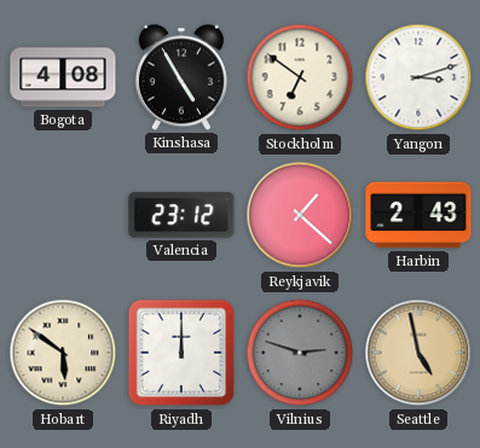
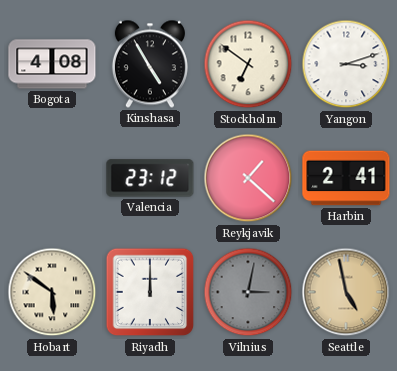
Harbin: 2:43 -> 2:41
Vilnius: 2:48 -> 3:02
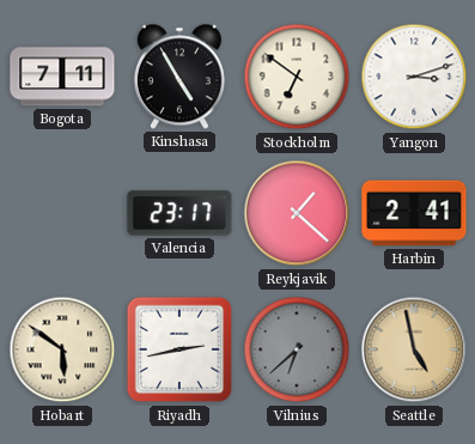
Bogota: 4:08 -> 7:11
Valencia: 23:12 -> 23:17
Riyadh: 12:00 -> 2:43
Vilnius: 3:02 -> 6:38
